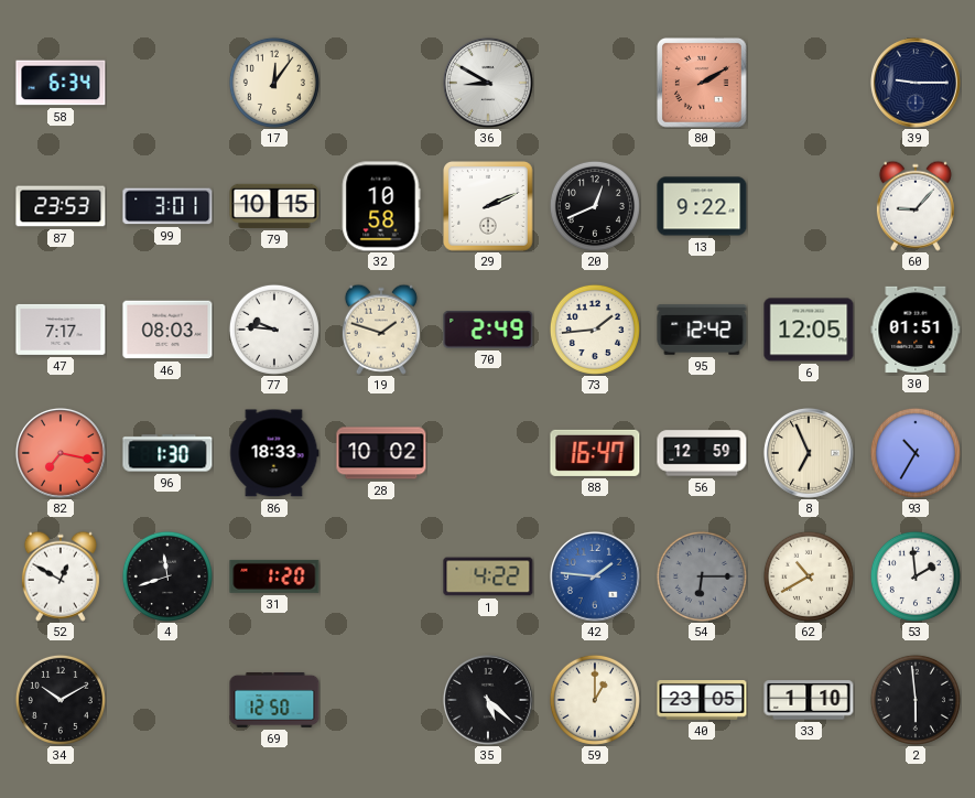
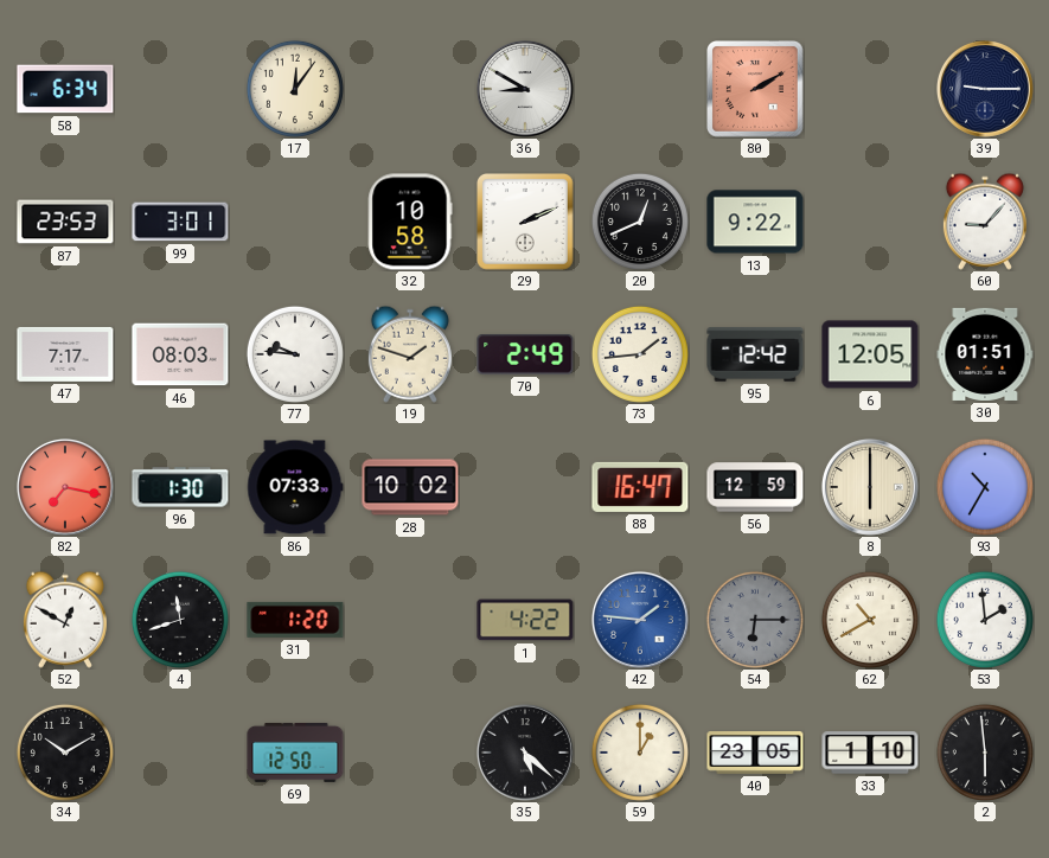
79: 10:15 -> none
86: 18:33 -> 07:33
8: 6:56 -> 6:00
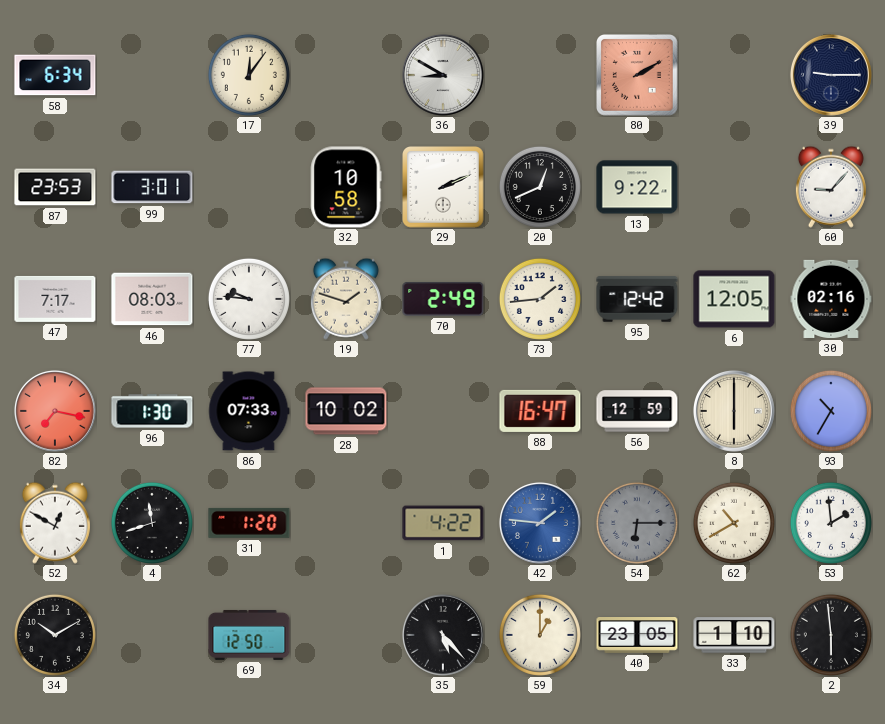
30: 01:51 -> 02:16
35: 5:22 -> 5:23
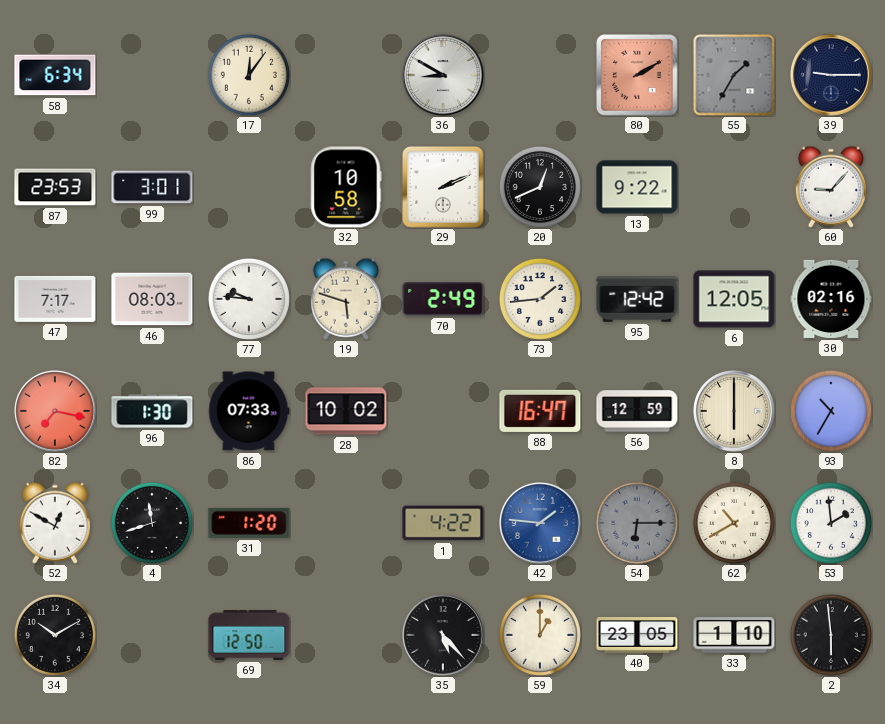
55: none -> 1:35
19: 1:48 -> 5:48
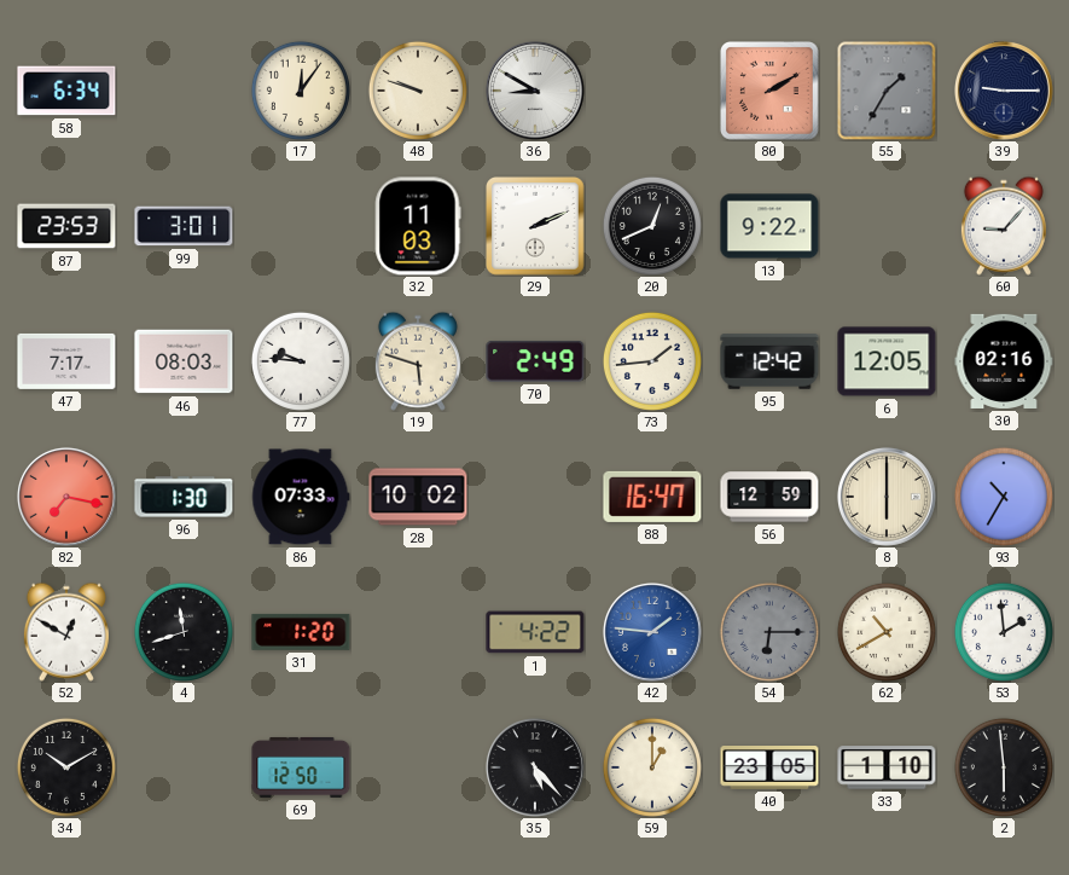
48: none -> 9:48
32: 10:58 -> 11:03
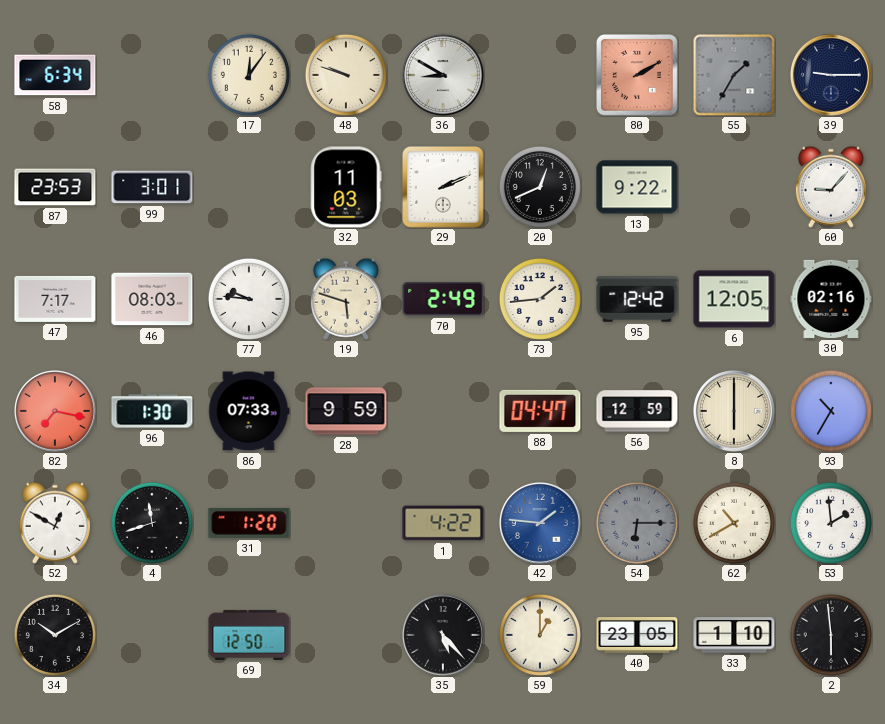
28: 10:02 -> 9:59
88: 16:47 -> 04:47
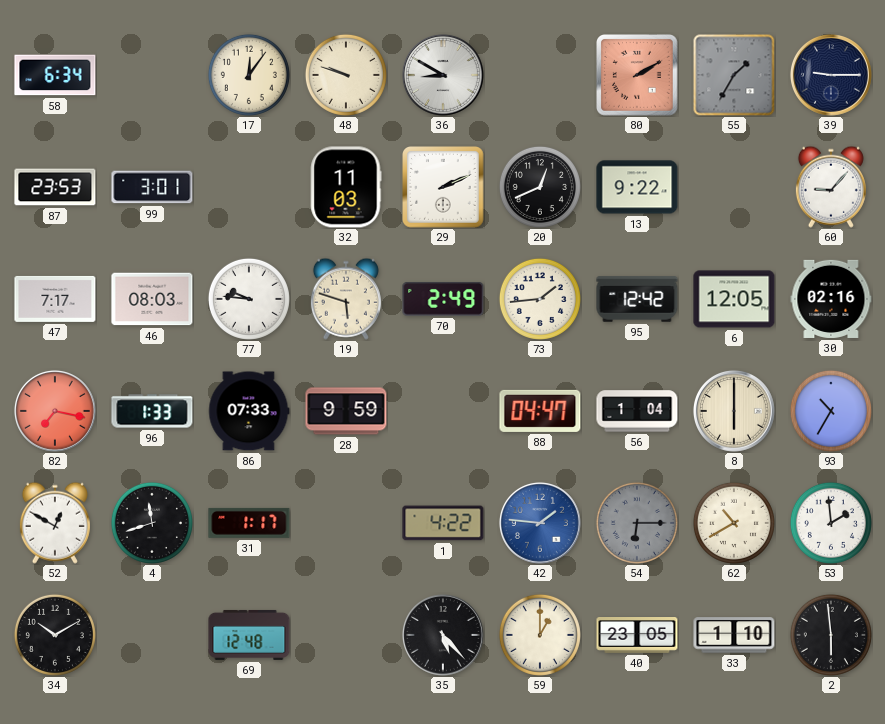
96: 1:30 -> 1:33
56: 12:59 -> 1:04
31: 1:20 -> 1:17
69: 12:50 -> 12:48
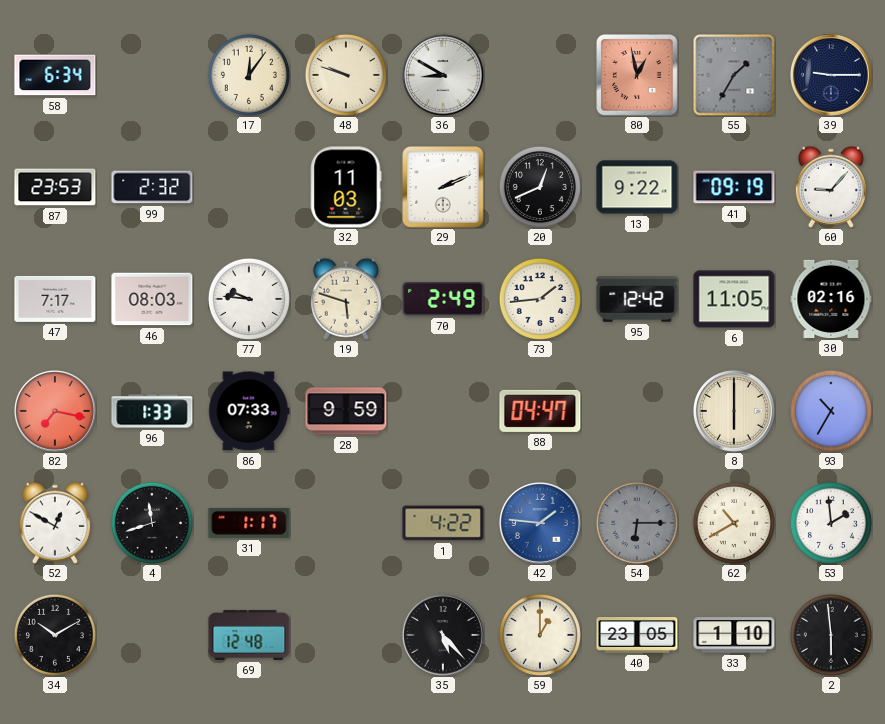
80: 2:10 -> 12:58
99: 3:01 -> 2:32
41: none -> 09:19
6: 12:05 -> 11:05
56: 1:04 -> none
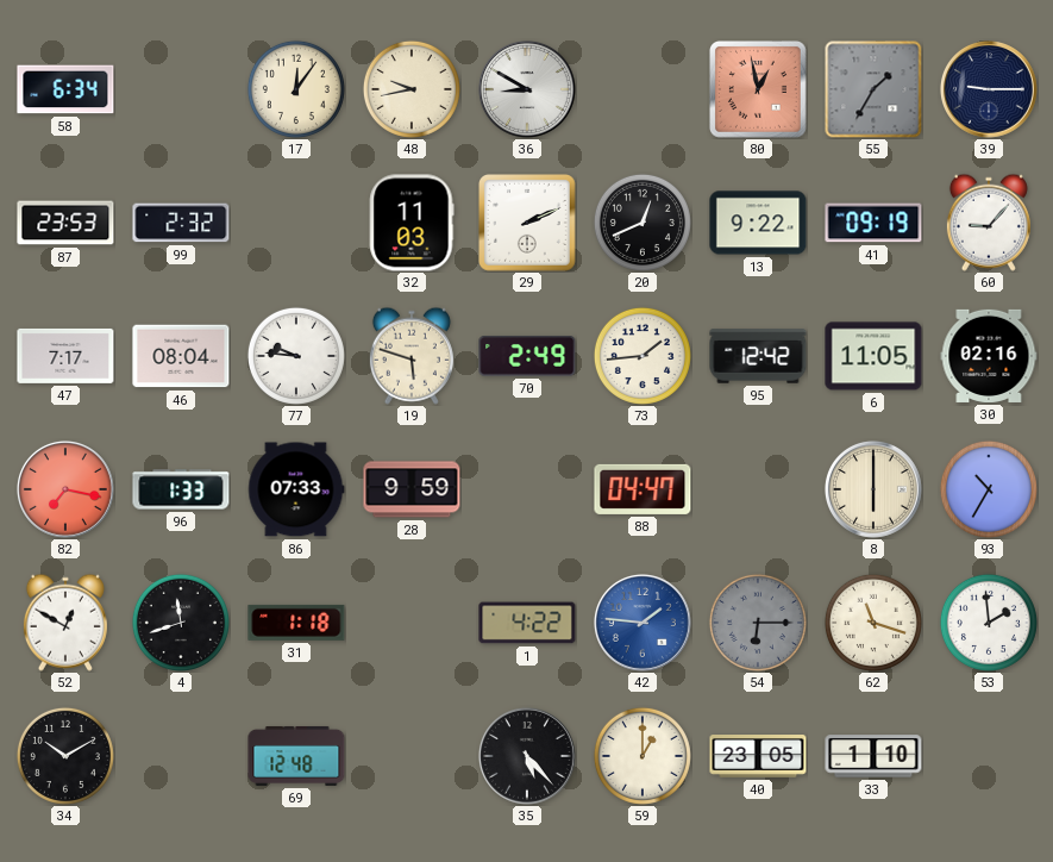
48: 9:48 -> 9:43
46: 08:03 -> 08:04
31: 1:17 -> 1:18
62: 10:40 -> 11:18
2: 5:59 -> none
